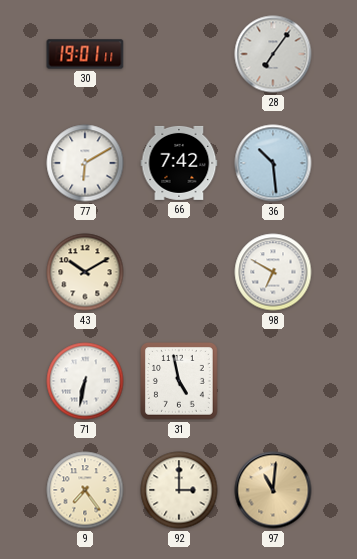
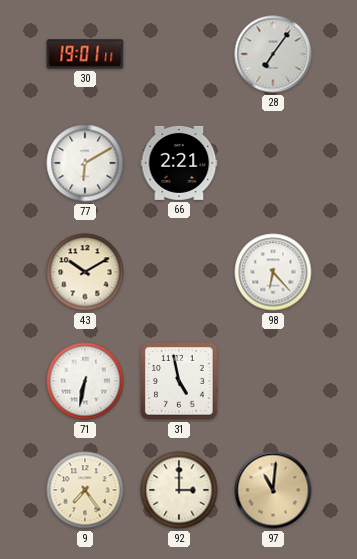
66: 7:42 -> 2:21
36: 10:29 -> none
98: 6:50 -> 6:23
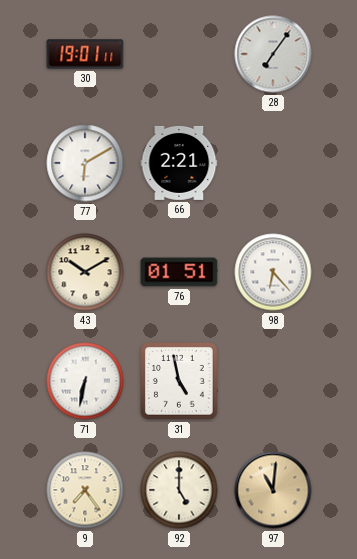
76: none -> 01:51
92: 3:00 -> 5:00
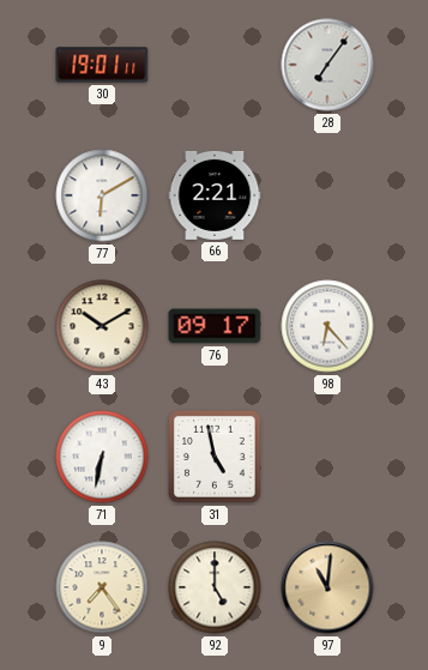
76: 01:51 -> 09:17
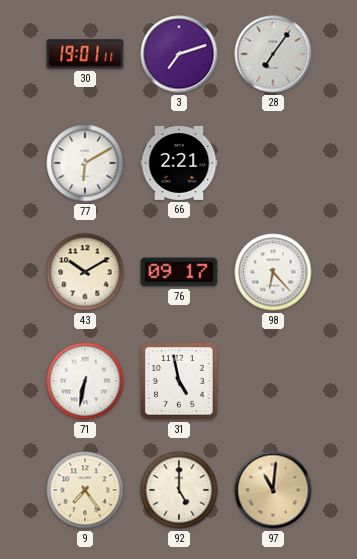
3: none -> 7:12
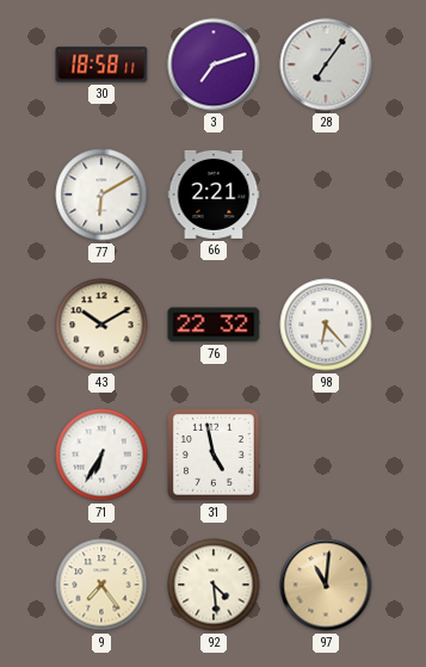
30: 19:01 -> 18:58
76: 09:17 -> 22:32
71: 6:32 -> 6:35
92: 5:00 -> 4:29
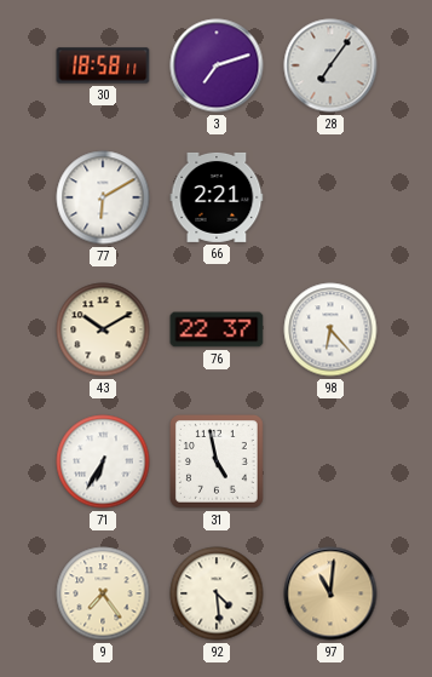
76: 22:32 -> 22:37
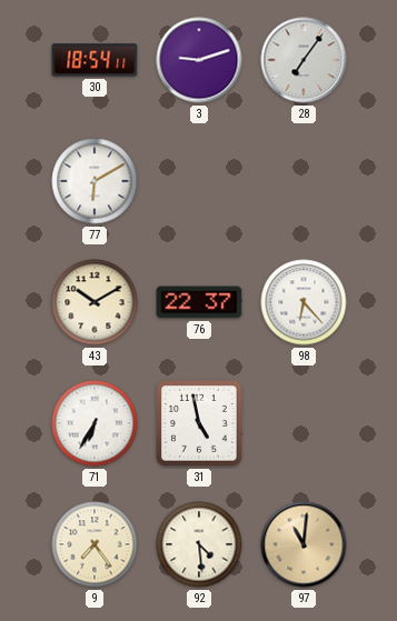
30: 18:58 -> 18:54
3: 7:12 -> 9:12
66: 2:21 -> none
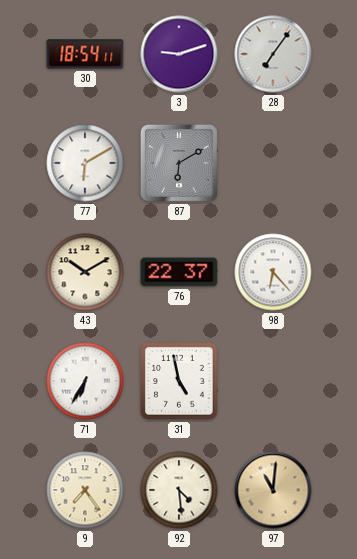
87: none -> 6:10
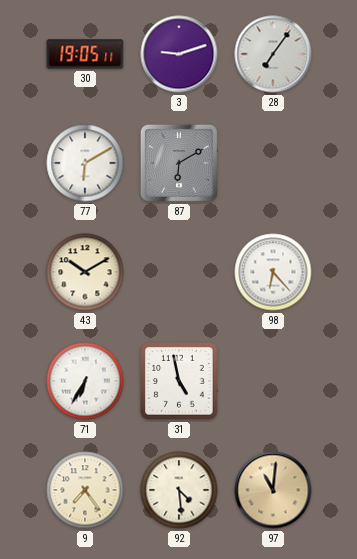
30: 18:54 -> 19:05
76: 22:37 -> none
